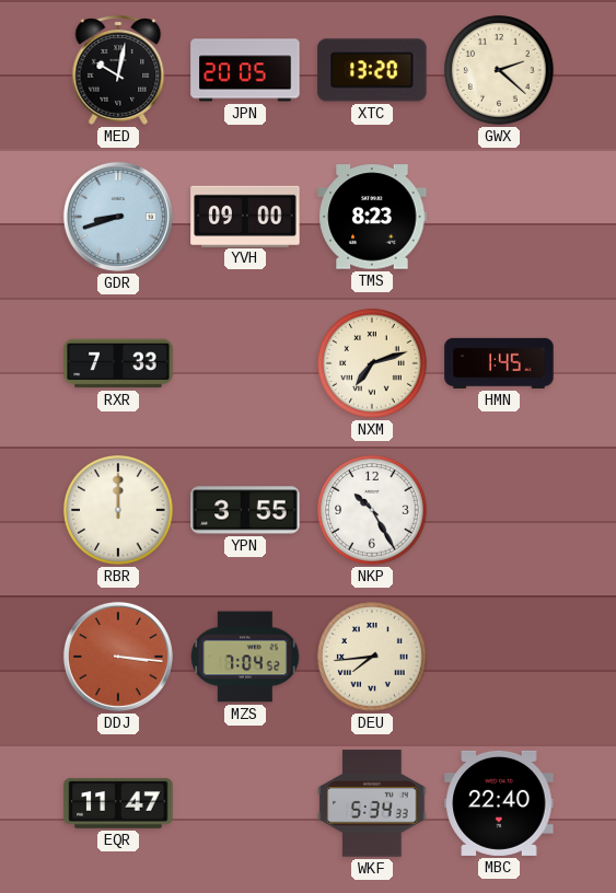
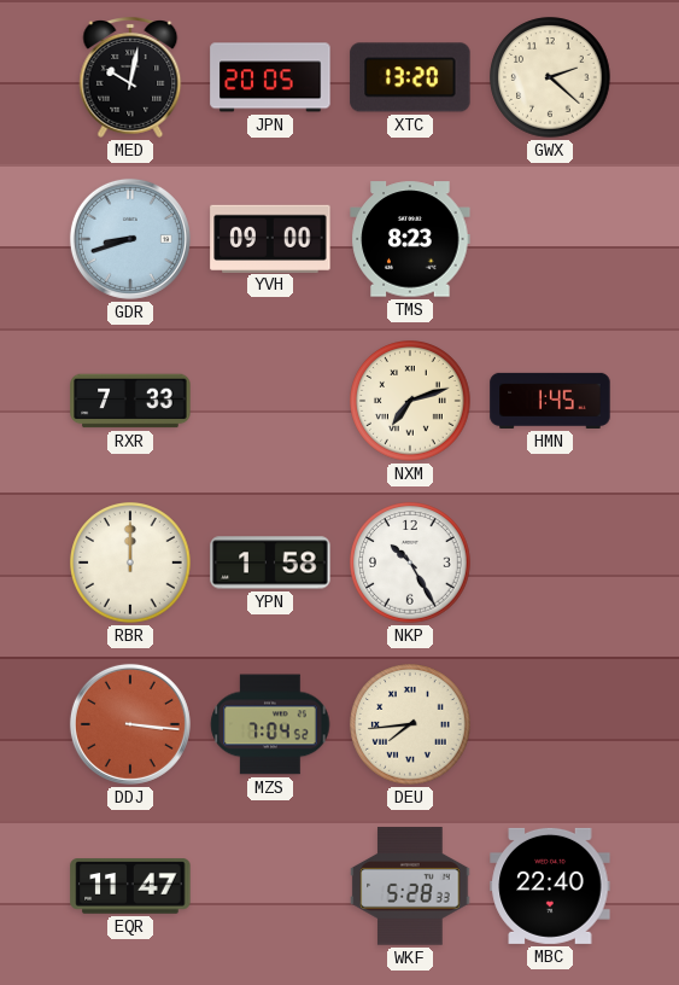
YPN: 3:55 -> 1:58
WKF: 5:34 -> 5:28
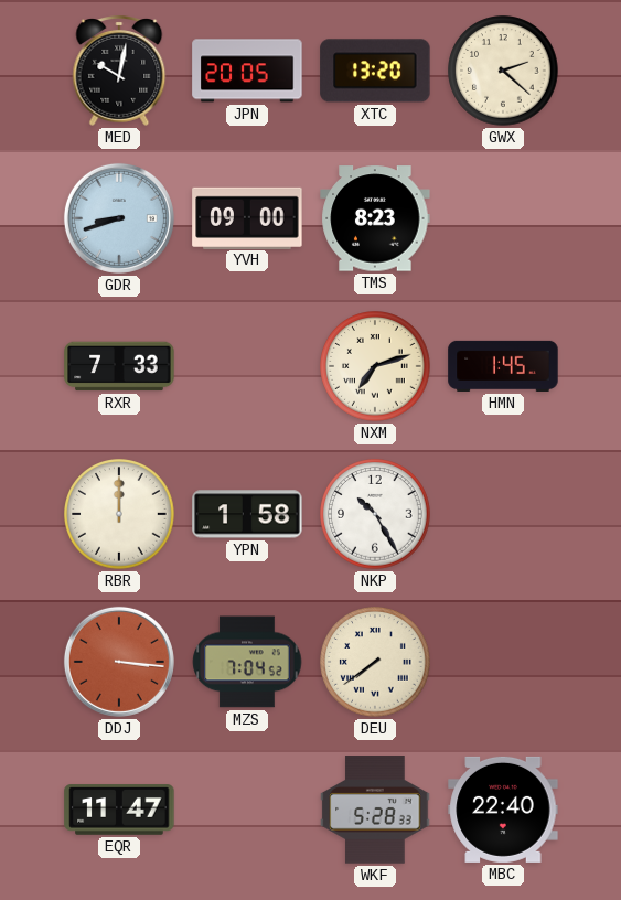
DEU: 7:44 -> 7:39
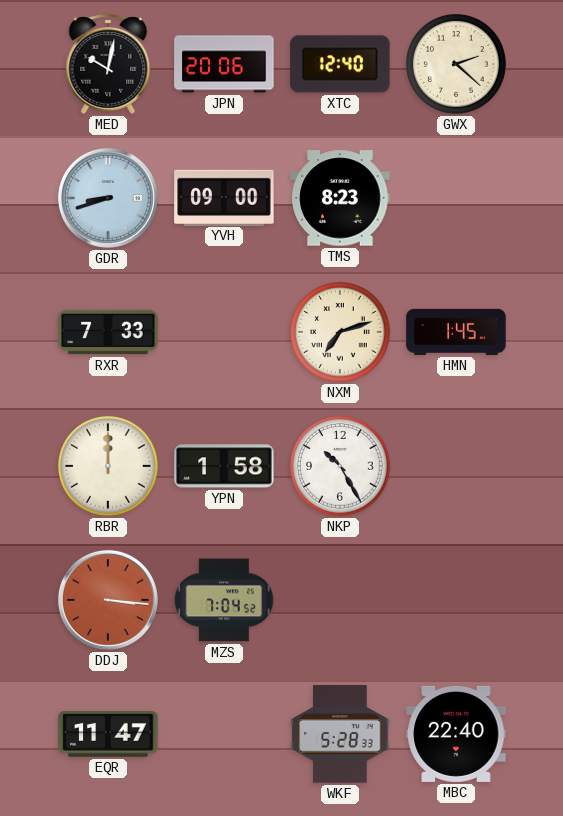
JPN: 20:05 -> 20:06
XTC: 13:20 -> 12:40
DEU: 7:39 -> none
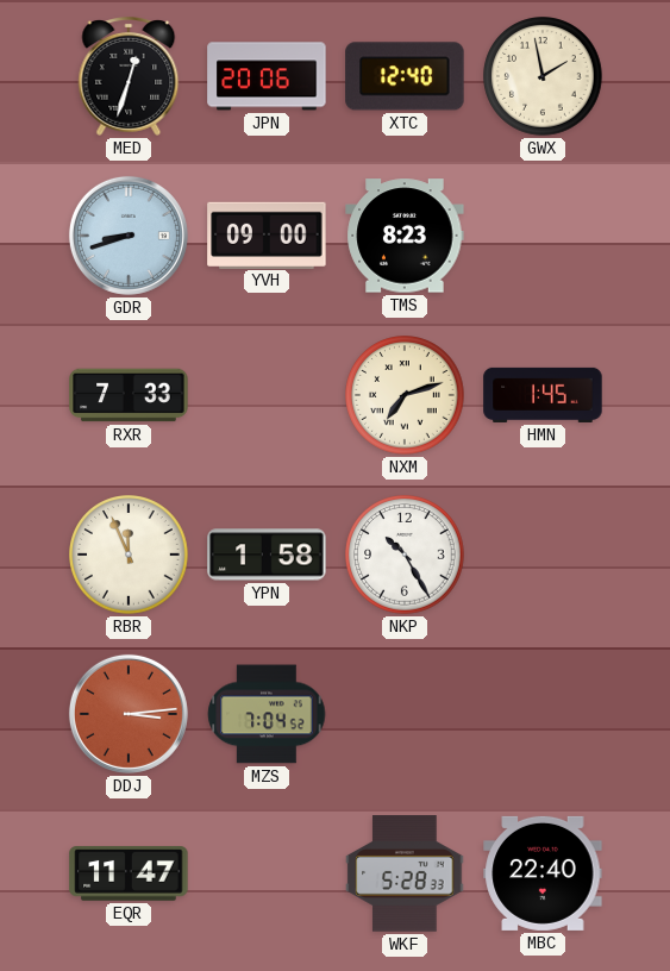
MED: 10:02 -> 12:33
GWX: 2:22 -> 1:58
RBR: 12:00 -> 11:56
DDJ: 3:16 -> 3:14
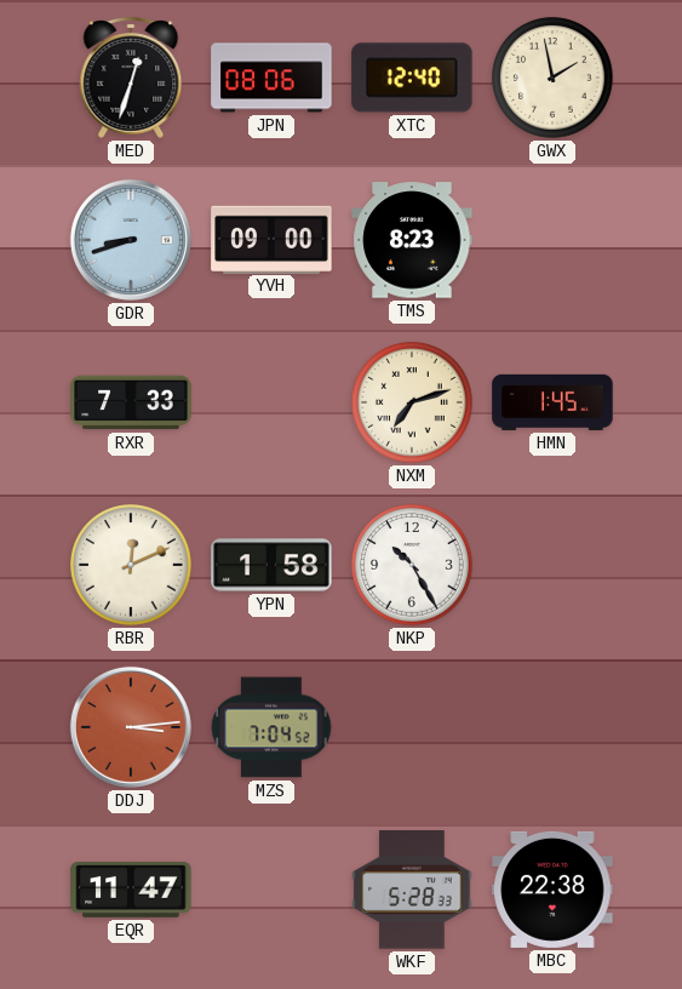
JPN: 20:06 -> 08:06
RBR: 11:56 -> 12:11
MBC: 22:40 -> 22:38
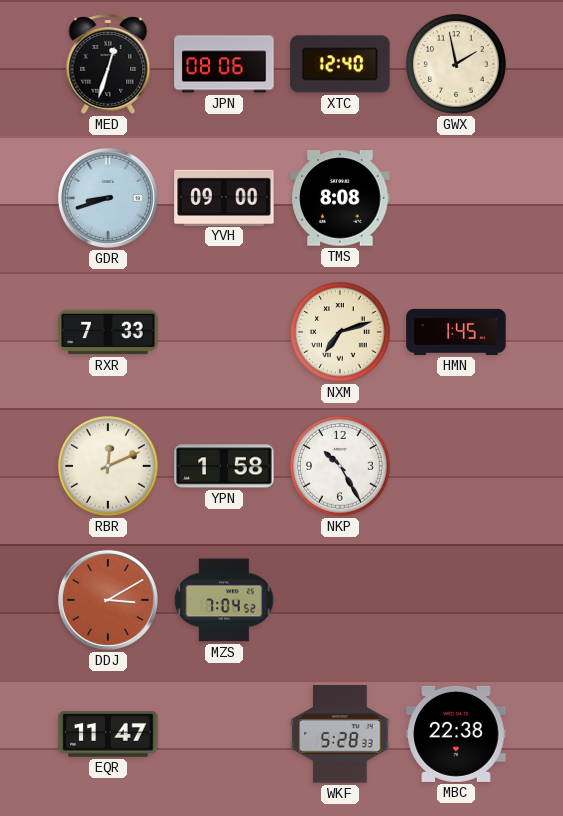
TMS: 8:23 -> 8:08
DDJ: 3:14 -> 3:10
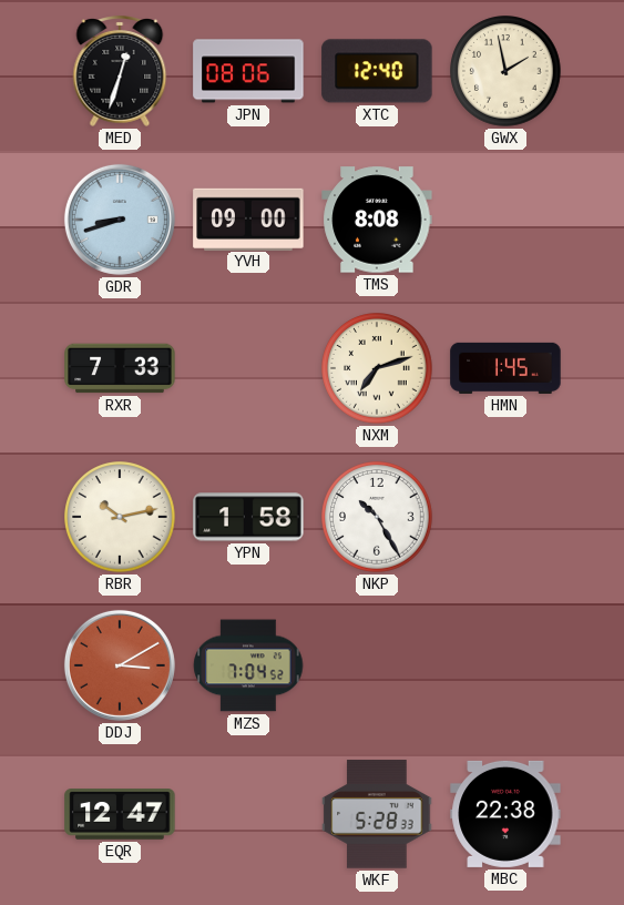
RBR: 12:11 -> 10:13
EQR: 11:47 -> 12:47
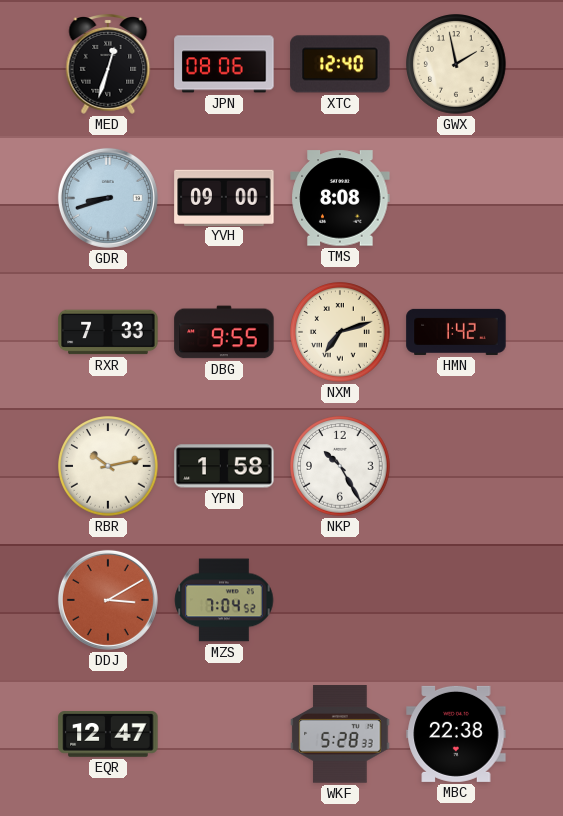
DBG: none -> 9:55
HMN: 1:45 -> 1:42
